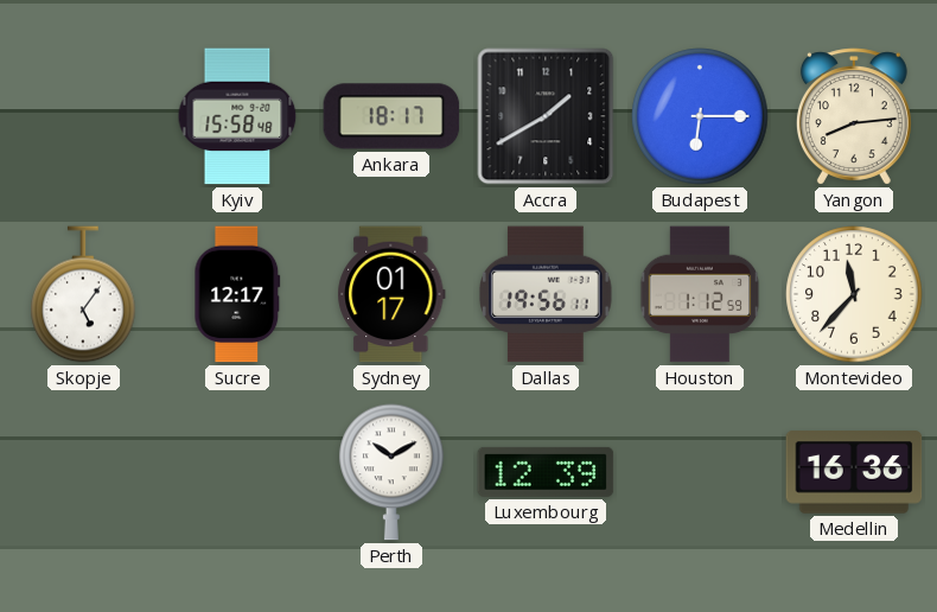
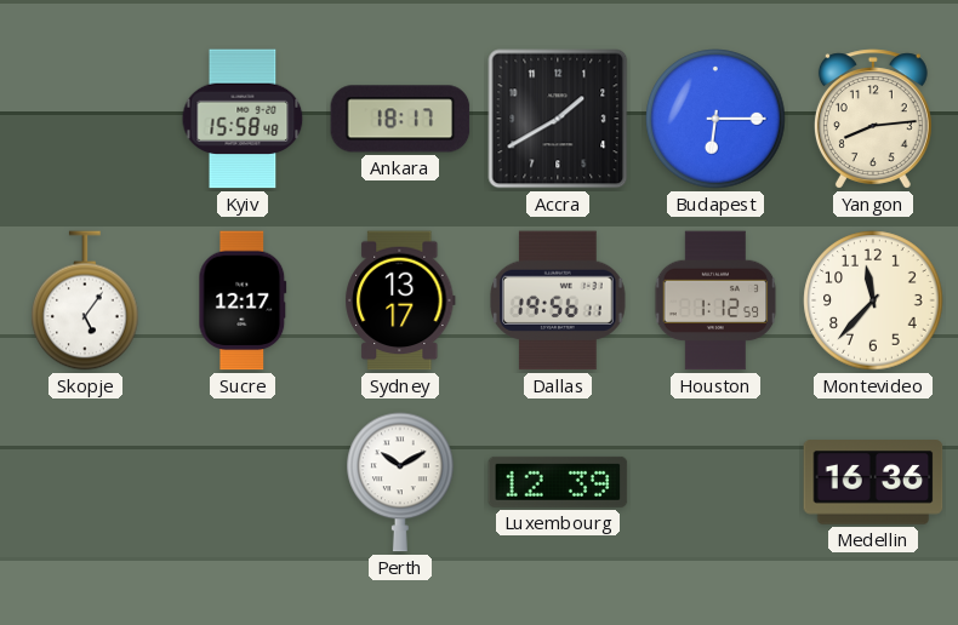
Sydney: 01:17 -> 13:17
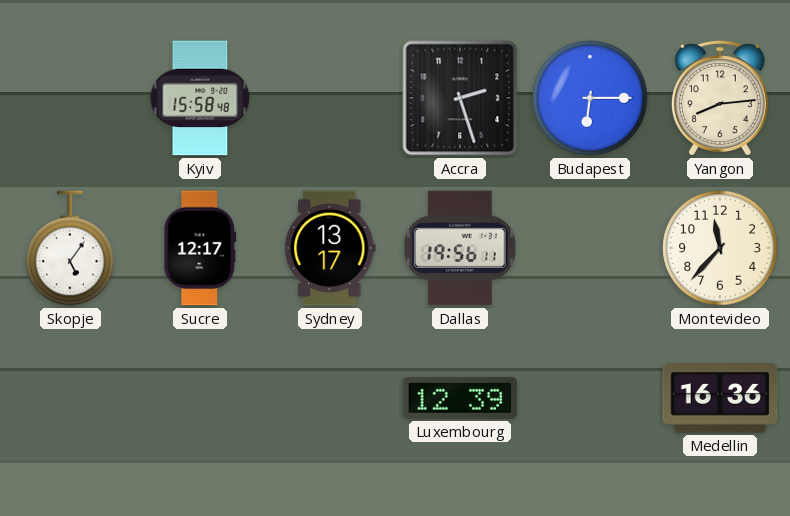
Ankara: 18:17 -> none
Accra: 1:40 -> 2:27
Houston: 1:12 -> none
Perth: 10:10 -> none
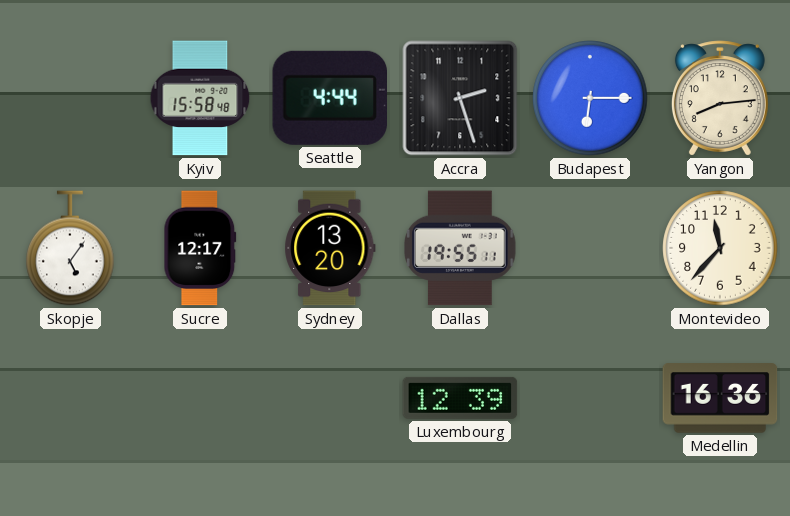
Seattle: none -> 4:44
Sydney: 13:17 -> 13:20
Dallas: 19:56 -> 19:55
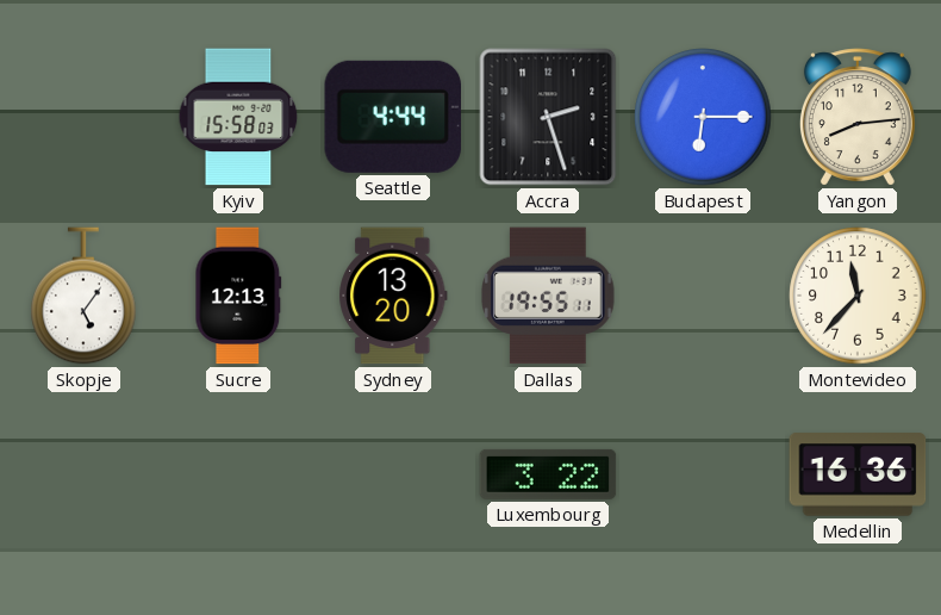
Kyiv: 15:58:48 -> 15:58:03
Sucre: 12:17 -> 12:13
Luxembourg: 12:39 -> 3:22
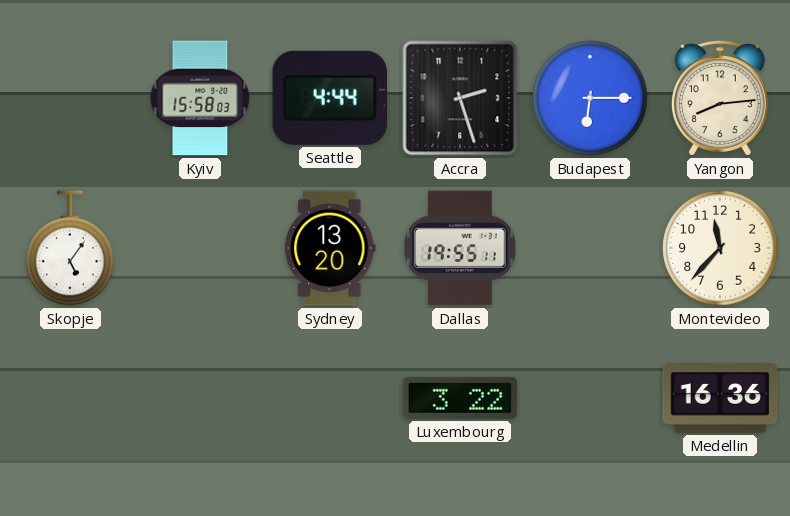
Sucre: 12:13 -> none
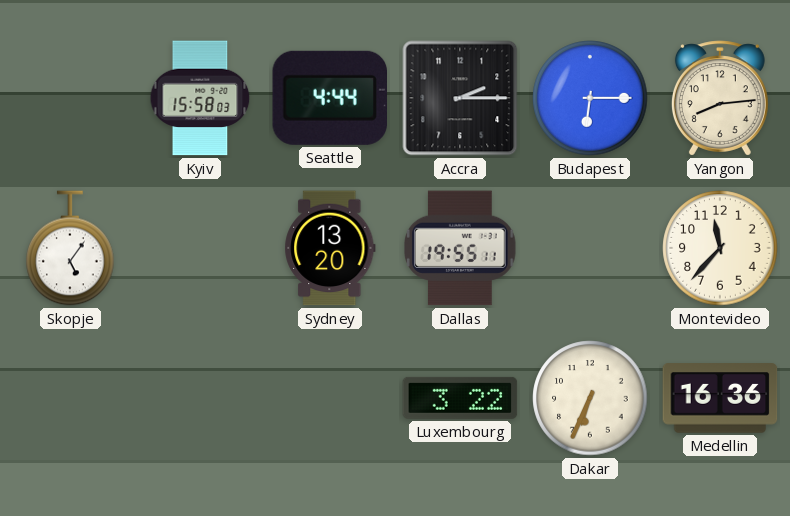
Accra: 2:27 -> 2:15
Dakar: none -> 6:34
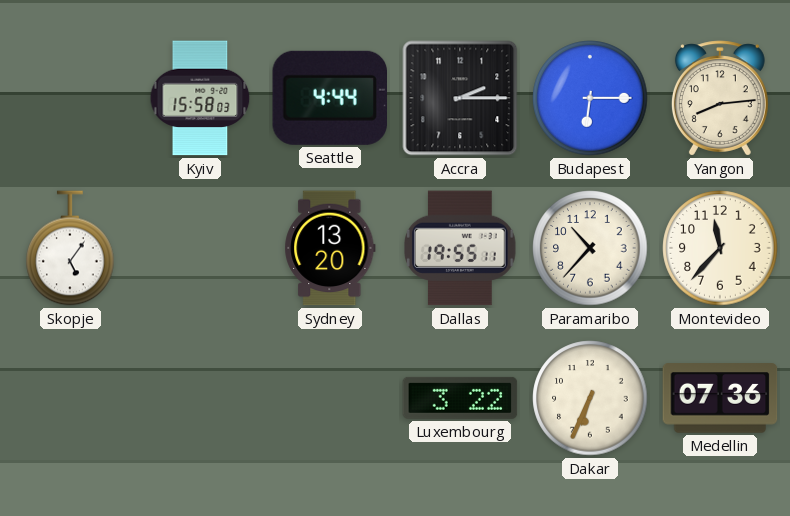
Paramaribo: none -> 10:37
Medellin: 16:36 -> 07:36
